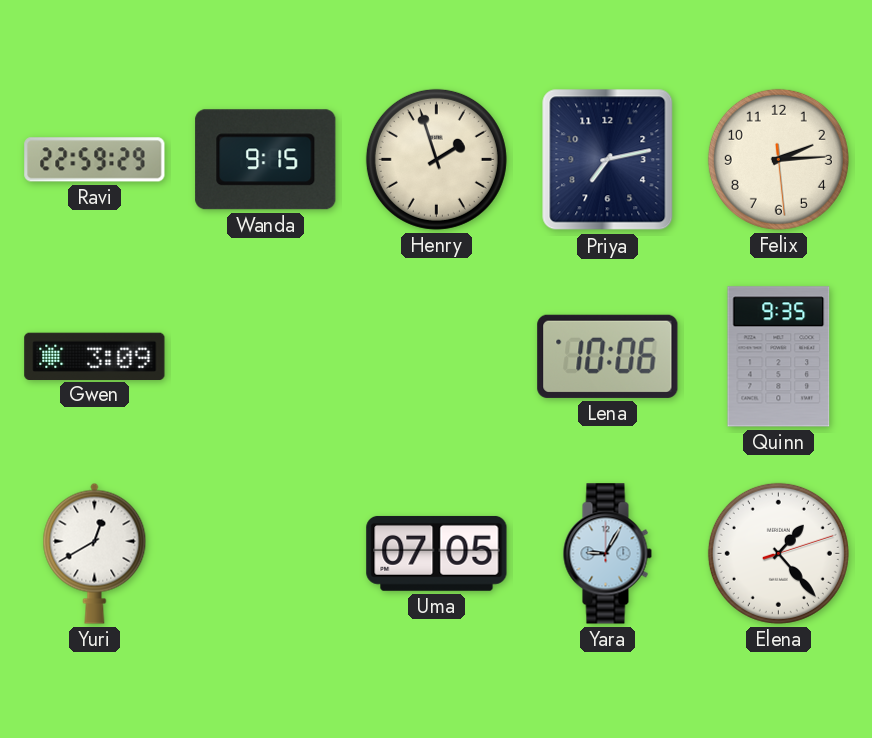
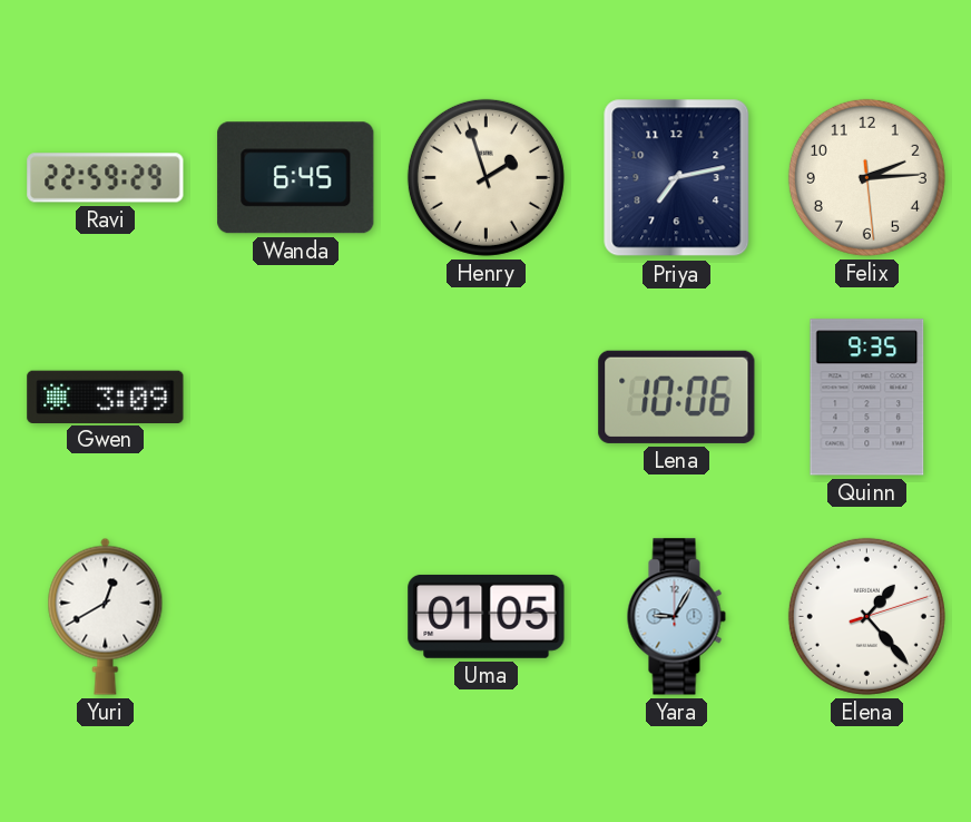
Wanda: 9:15 -> 6:45
Uma: 07:05 -> 01:05
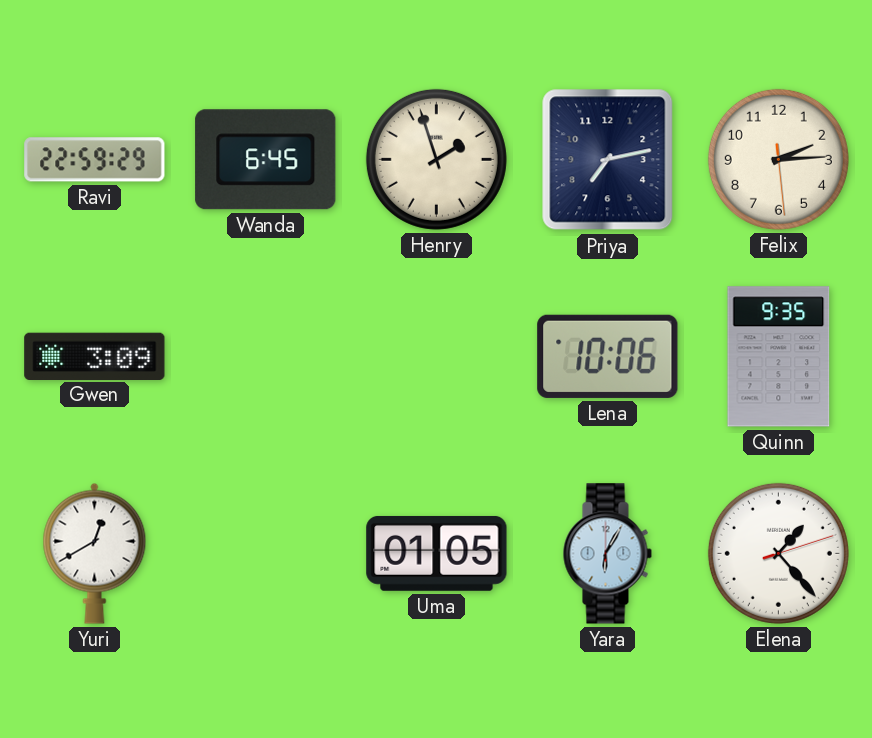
Yara: 9:05 -> 6:05
